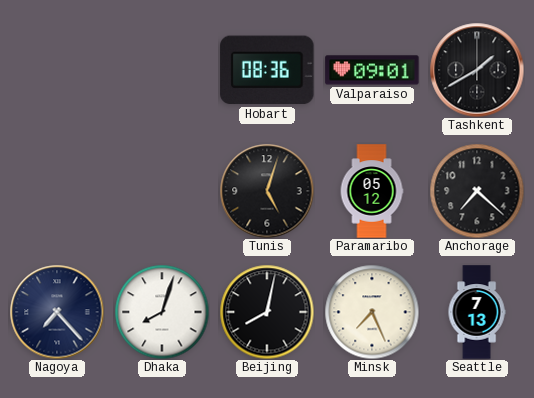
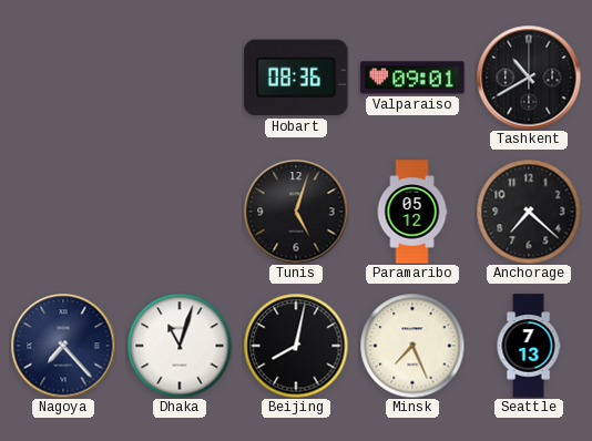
Tashkent: 1:40 -> 10:40
Dhaka: 8:03 -> 11:03
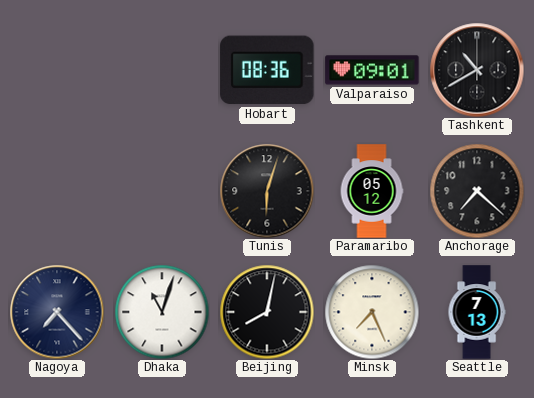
Tunis: 5:03 -> 6:03
